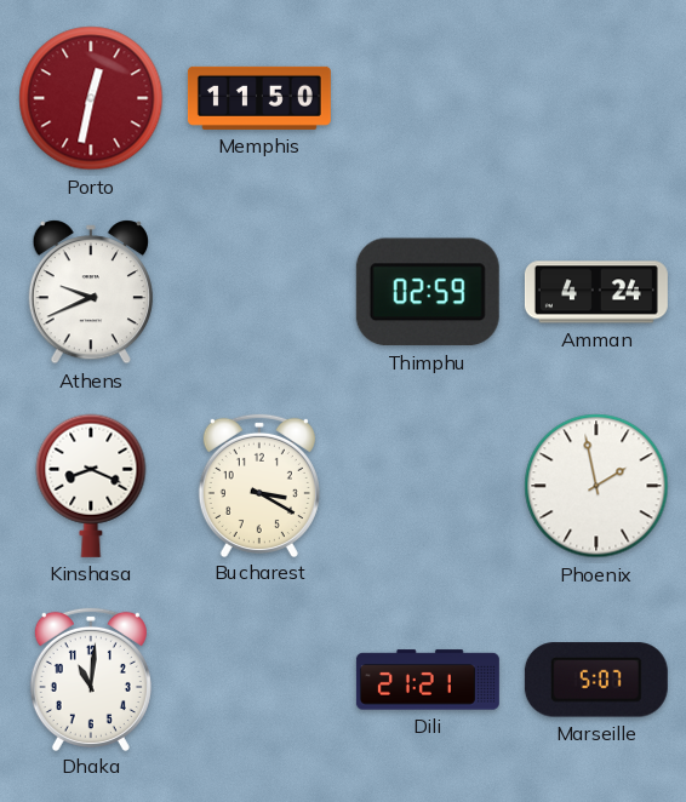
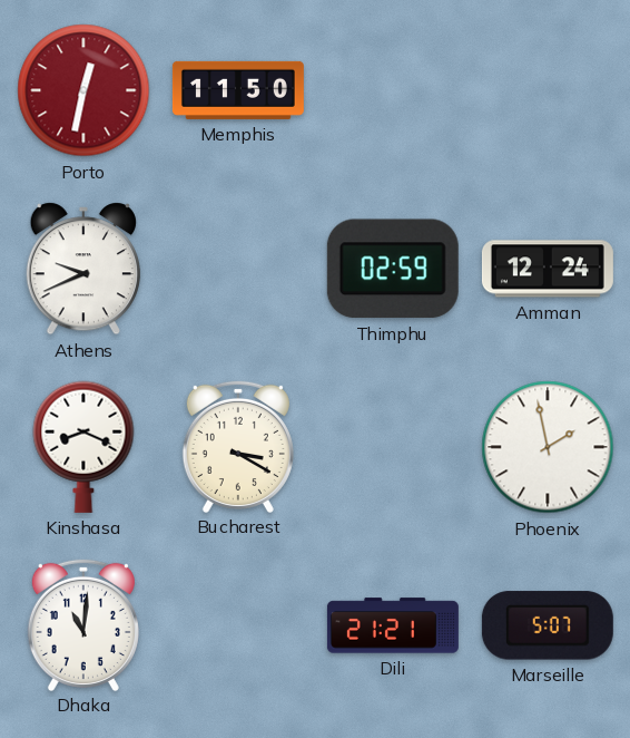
Amman: 4:24 -> 12:24
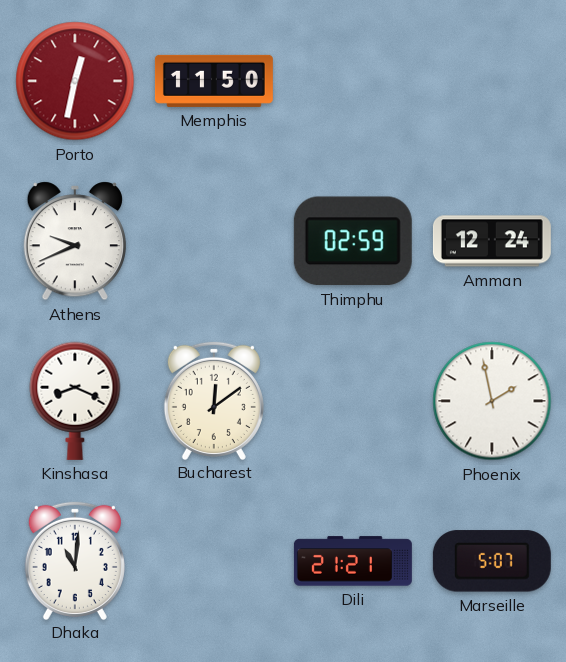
Bucharest: 3:20 -> 12:09
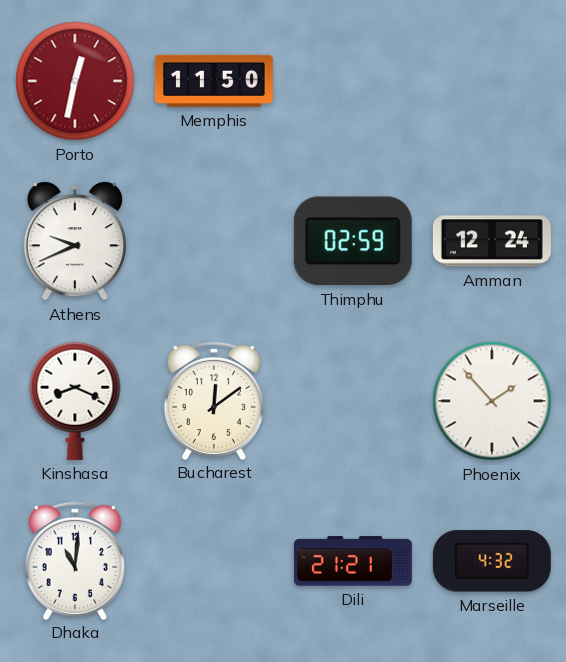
Phoenix: 1:58 -> 1:53
Marseille: 5:07 -> 4:32
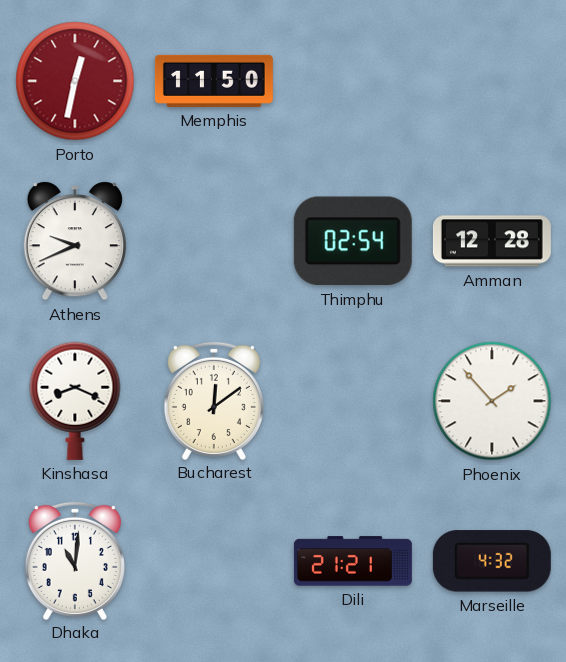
Thimphu: 02:59 -> 02:54
Amman: 12:24 -> 12:28
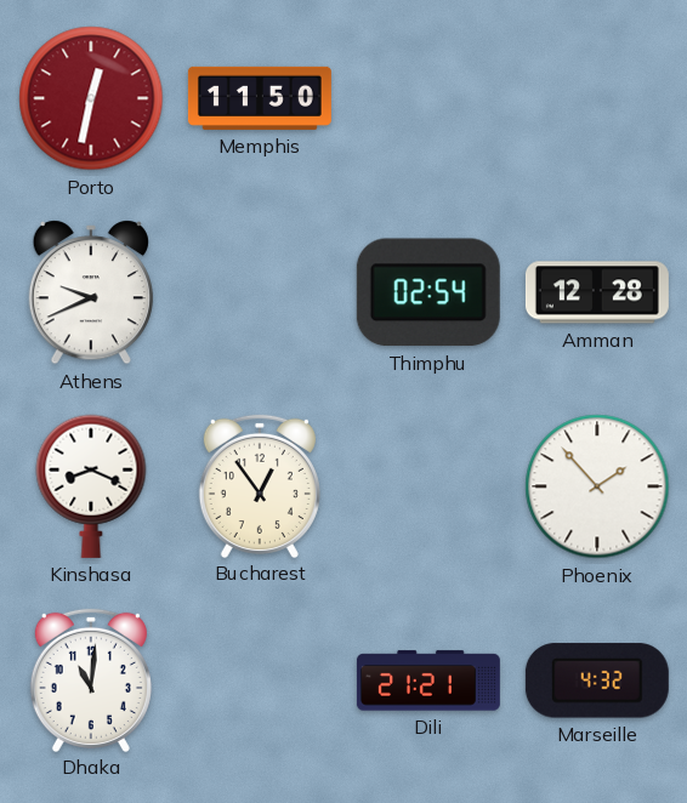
Bucharest: 12:09 -> 12:54
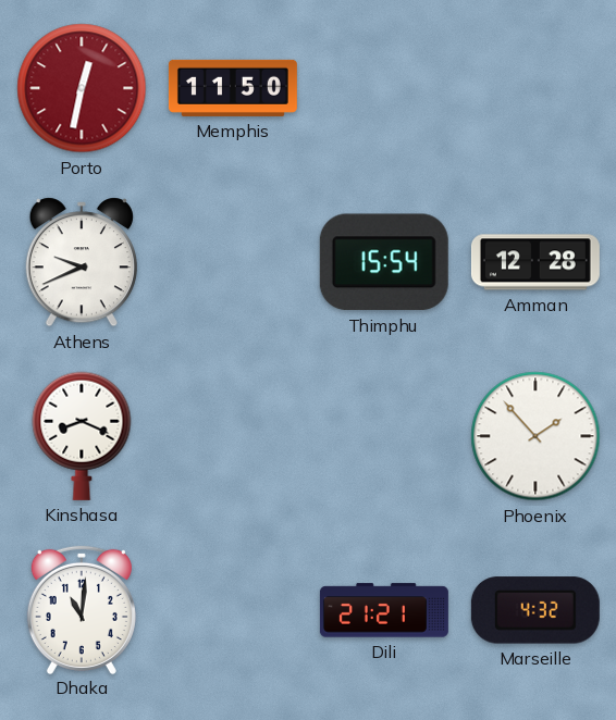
Thimphu: 02:54 -> 15:54
Bucharest: 12:54 -> none
